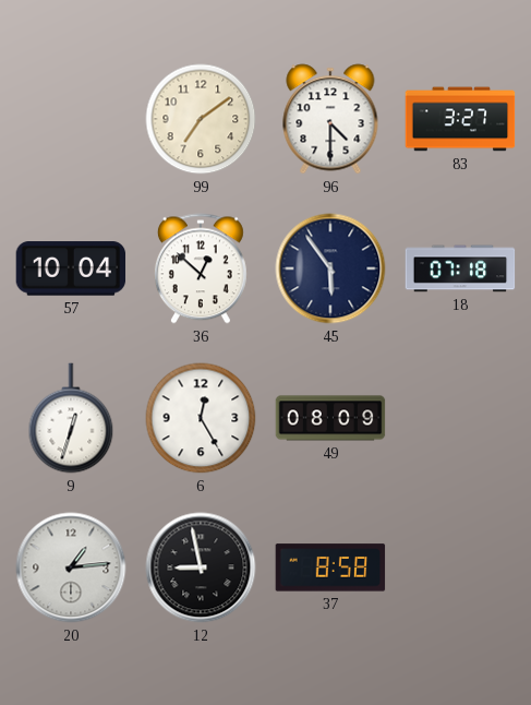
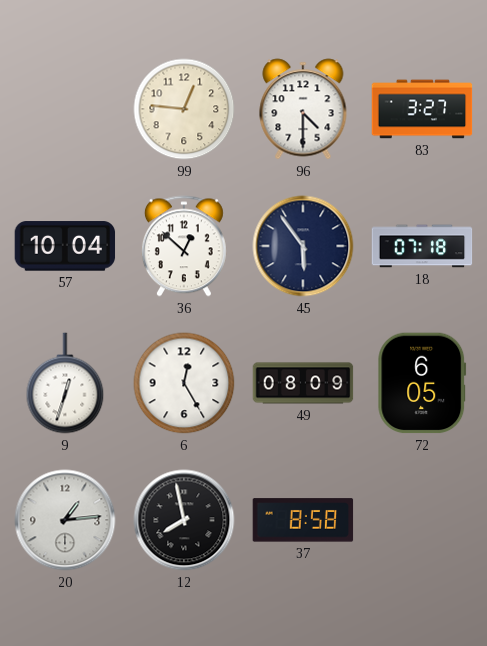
99: 7:09 -> 12:46
72: none -> 6:05
12: 8:58 -> 7:58
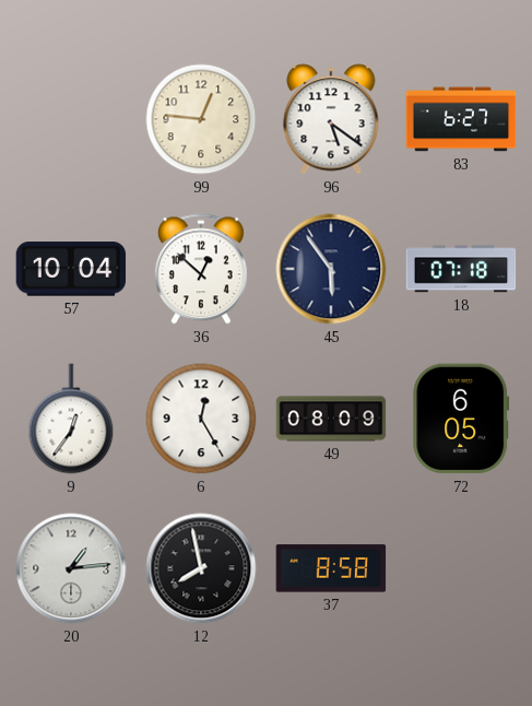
96: 4:30 -> 5:21
83: 3:27 -> 6:27
9: 12:33 -> 12:36
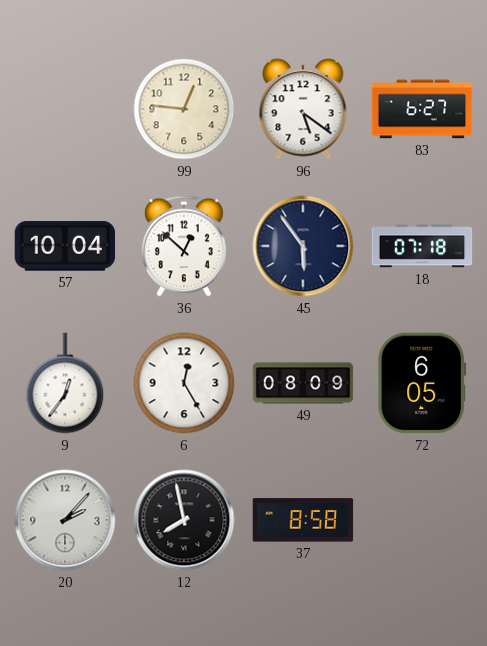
20: 1:14 -> 2:07
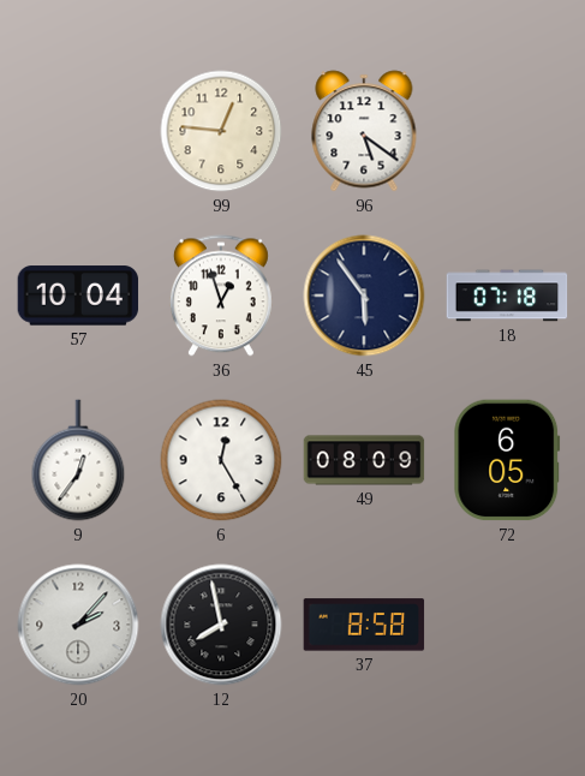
83: 6:27 -> none
36: 12:52 -> 12:57
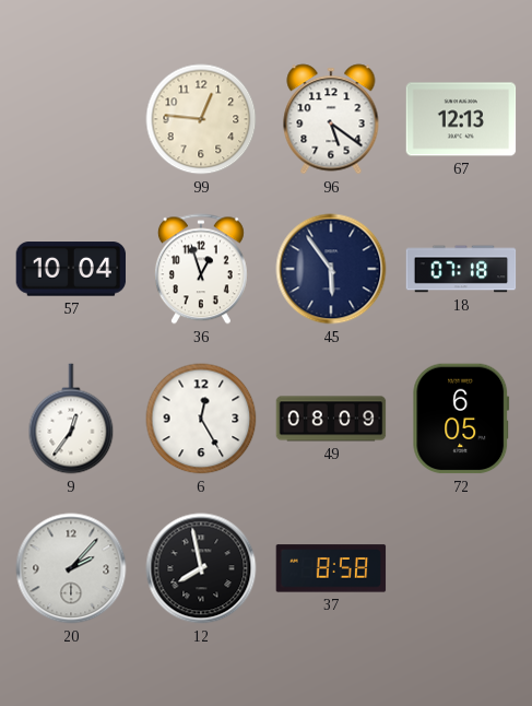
67: none -> 12:13
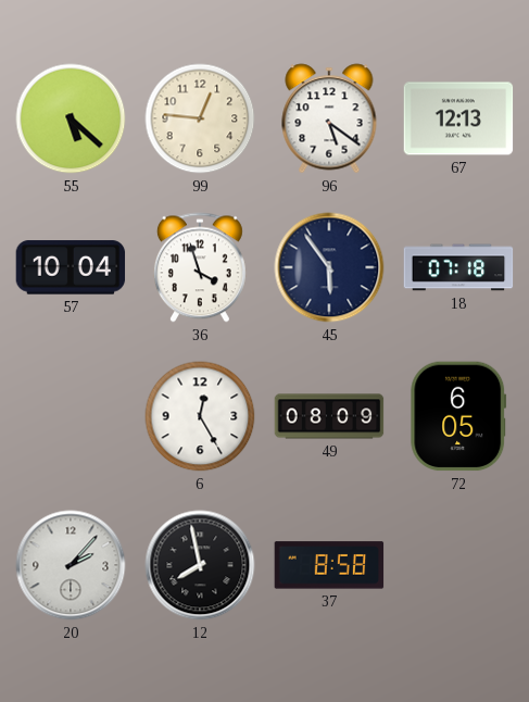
55: none -> 5:22
36: 12:57 -> 3:57
9: 12:36 -> none
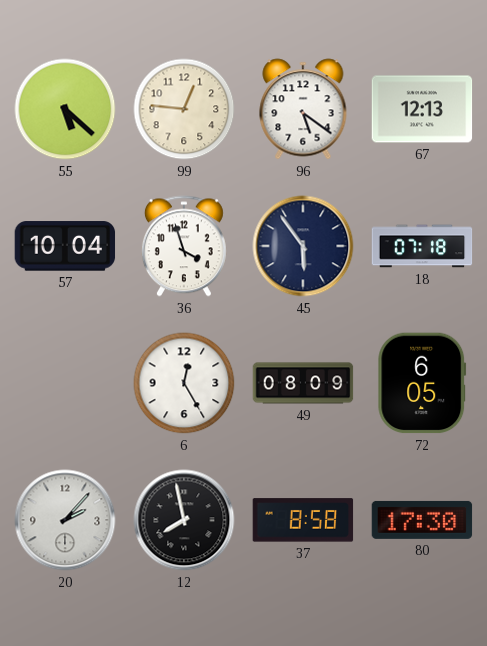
80: none -> 17:30
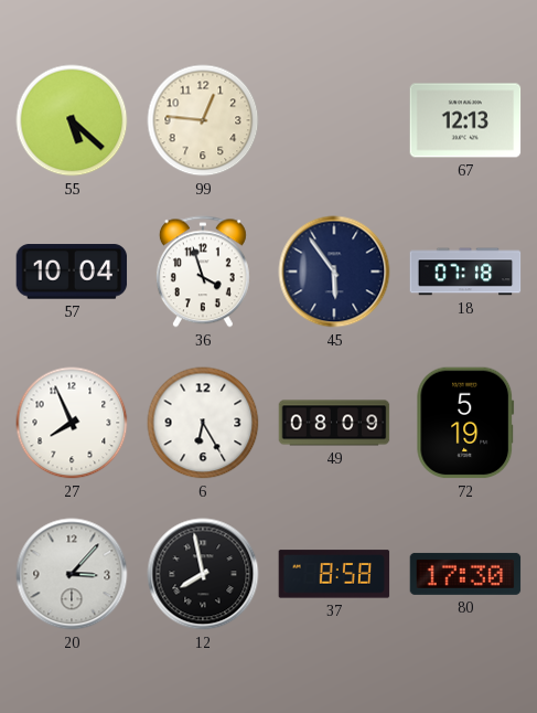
96: 5:21 -> none
27: none -> 7:56
6: 12:25 -> 6:25
72: 6:05 -> 5:19
20: 2:07 -> 3:07
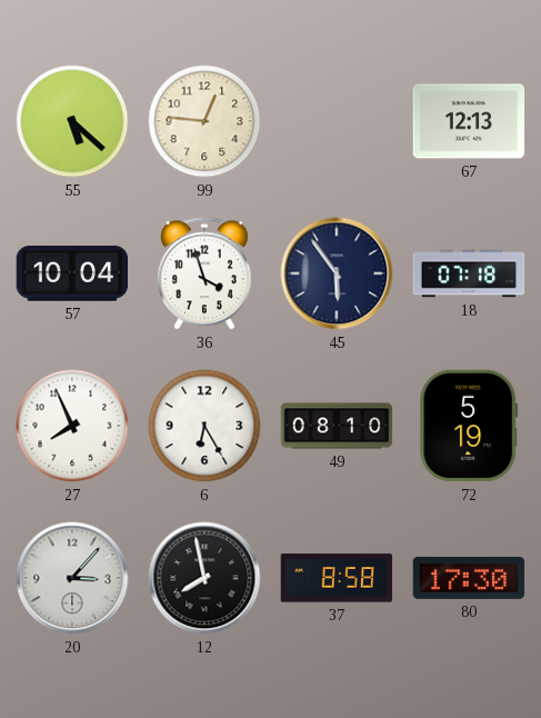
49: 08:09 -> 08:10
